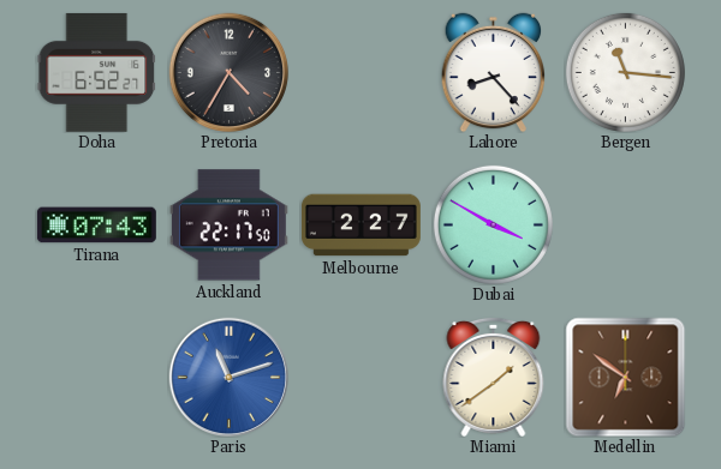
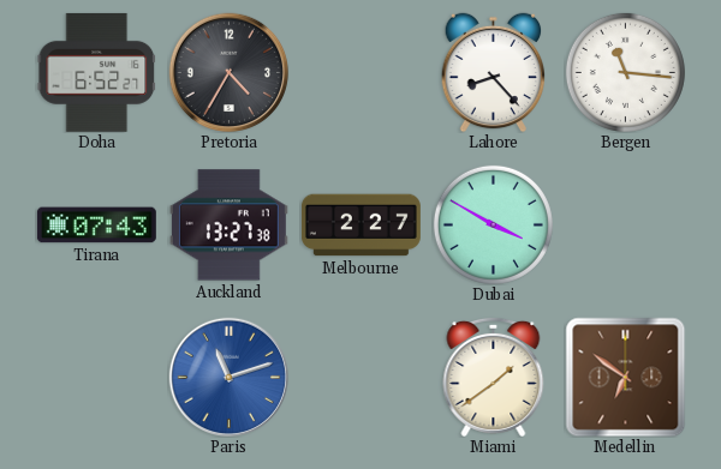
Auckland: 22:17 -> 13:27
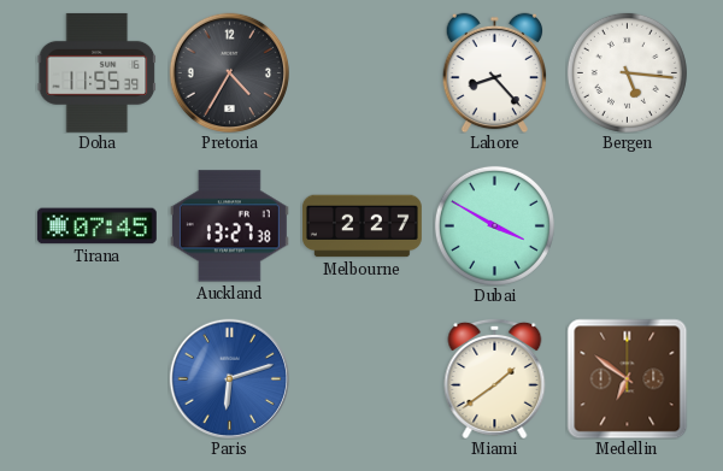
Doha: 6:52 -> 11:55
Bergen: 11:16 -> 5:16
Tirana: 07:43 -> 07:45
Paris: 11:12 -> 6:12
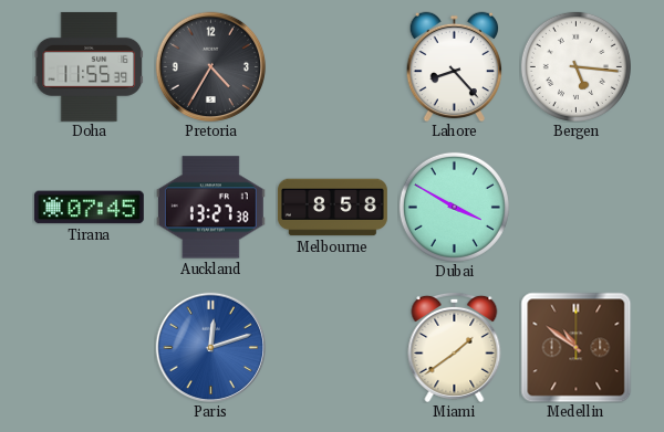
Melbourne: 2:27 -> 8:58
Paris: 6:12 -> 12:12
Medellin: 6:51 -> 10:51
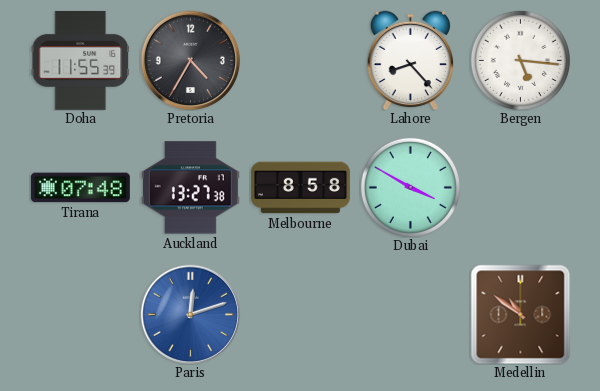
Tirana: 07:45 -> 07:48
Miami: 1:39 -> none
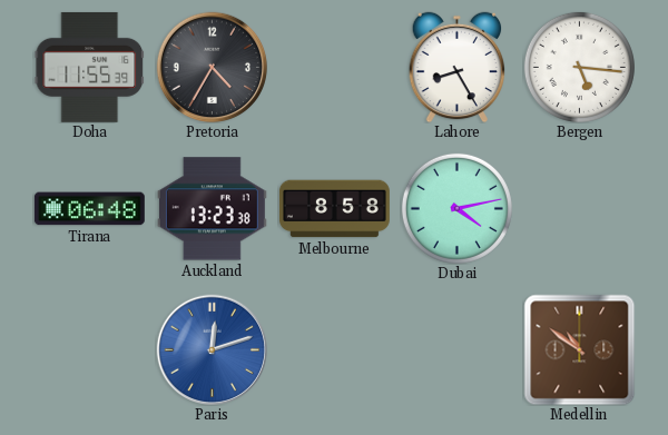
Lahore: 8:23 -> 8:25
Tirana: 07:48 -> 06:48
Auckland: 13:27 -> 13:23
Dubai: 3:50 -> 4:13
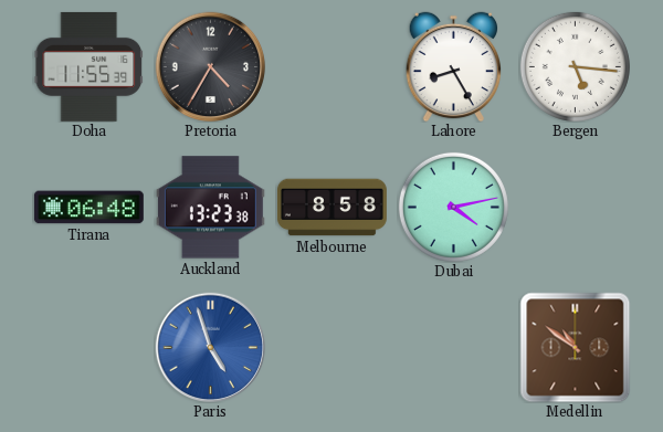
Paris: 12:12 -> 4:57
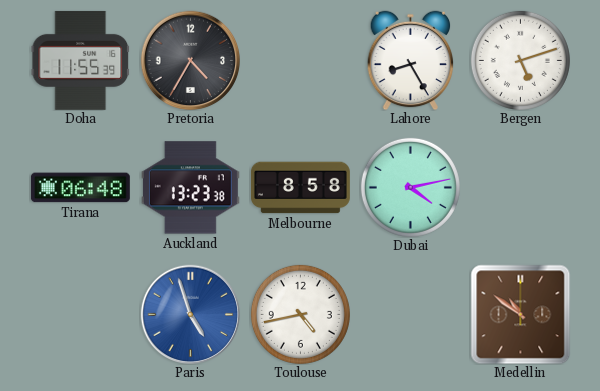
Bergen: 5:16 -> 5:12
Toulouse: none -> 4:43
